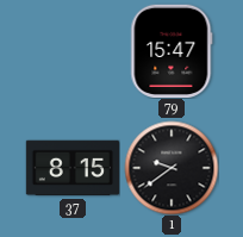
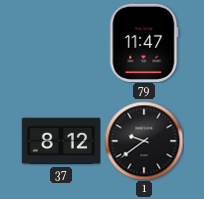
79: 15:47 -> 11:47
37: 8:15 -> 8:12
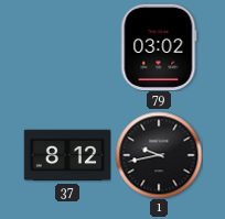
79: 11:47 -> 03:02
1: 9:39 -> 9:43
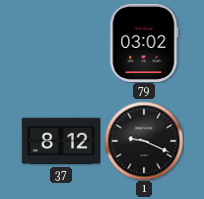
1: 9:43 -> 9:19
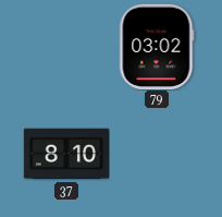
37: 8:12 -> 8:10
1: 9:19 -> none
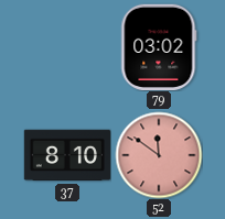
52: none -> 11:51
